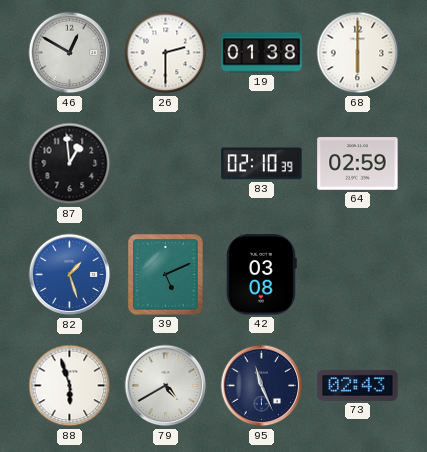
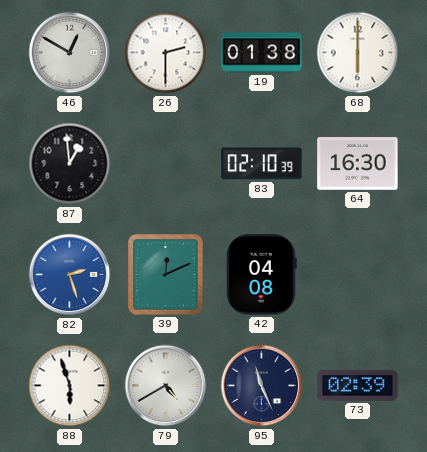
64: 02:59 -> 16:30
82: 1:27 -> 2:27
39: 5:11 -> 12:11
42: 03:08 -> 04:08
73: 02:43 -> 02:39
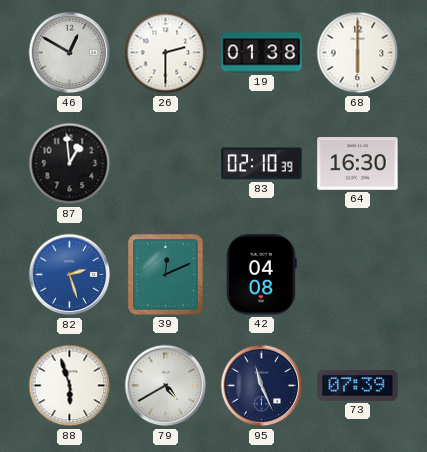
73: 02:39 -> 07:39
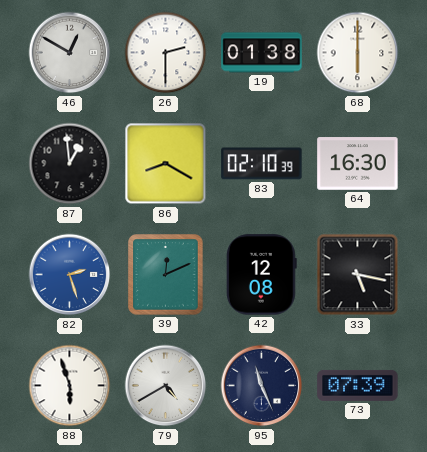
86: none -> 8:20
42: 04:08 -> 12:08
33: none -> 5:17
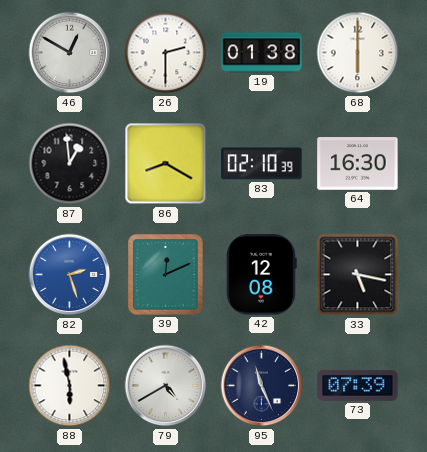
88: 5:57 -> 5:58
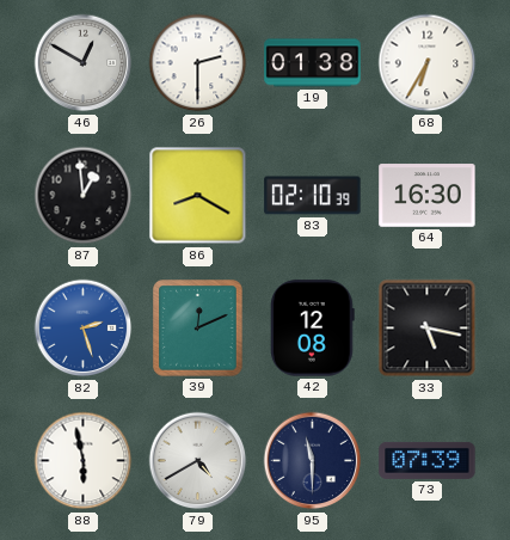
68: 6:00 -> 6:35
95: 11:26 -> 11:30
